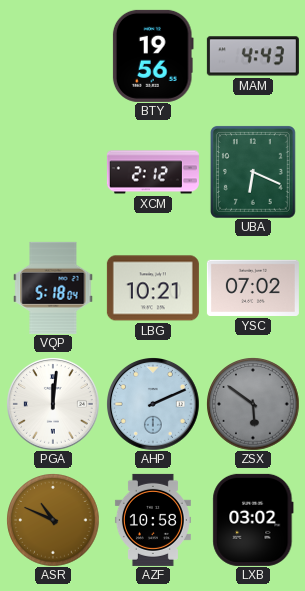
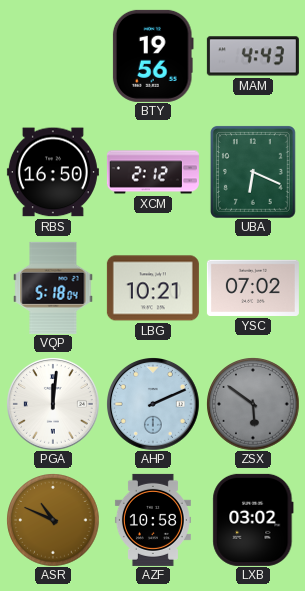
RBS: none -> 16:50
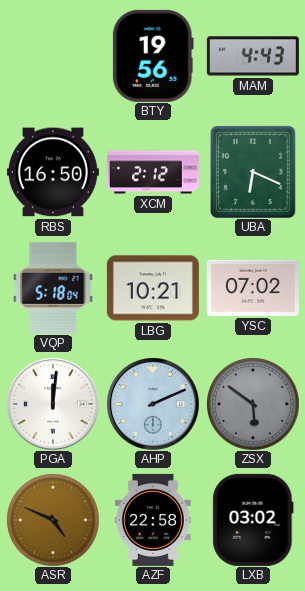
ASR: 10:49 -> 4:49
AZF: 10:58 -> 22:58
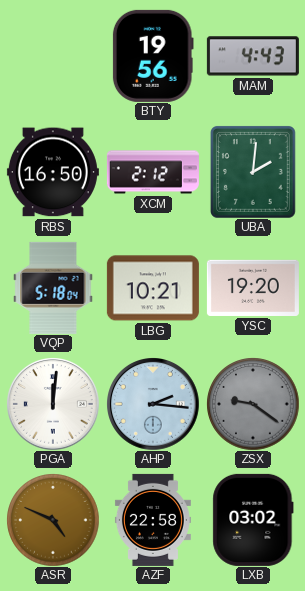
UBA: 6:19 -> 2:01
YSC: 07:02 -> 19:20
AHP: 2:11 -> 2:16
ZSX: 5:51 -> 9:21
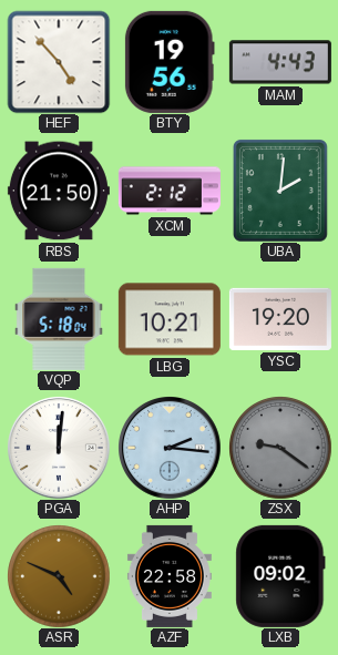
HEF: none -> 4:53
RBS: 16:50 -> 21:50
LXB: 03:02 -> 09:02
